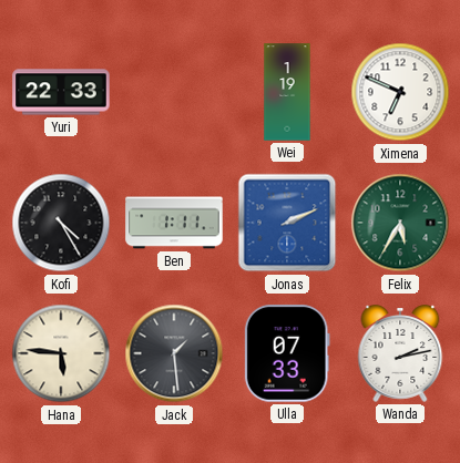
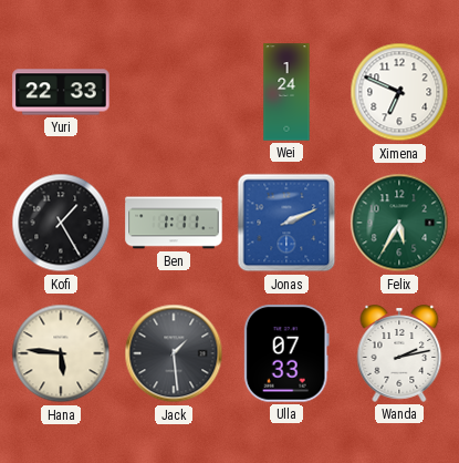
Wei: 1:19 -> 1:24
Kofi: 4:25 -> 1:25
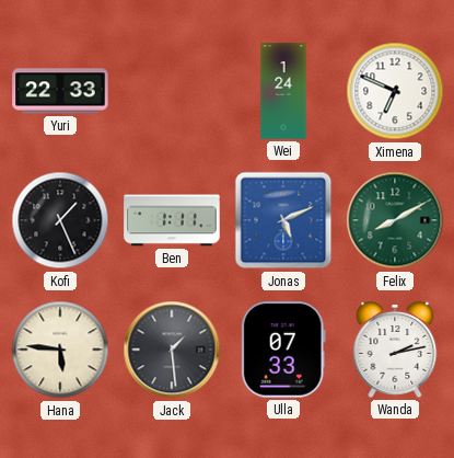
Kofi: 1:25 -> 1:26
Jonas: 2:11 -> 5:11
Felix: 5:35 -> 8:10
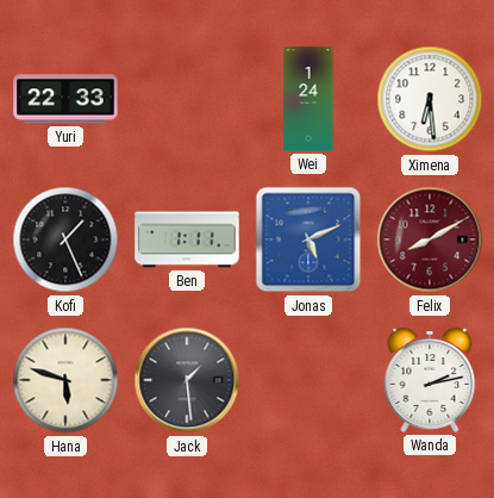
Ximena: 6:49 -> 6:29
Felix dial: green -> burgundy
Hana: 5:46 -> 5:48
Ulla: 07:33 -> none
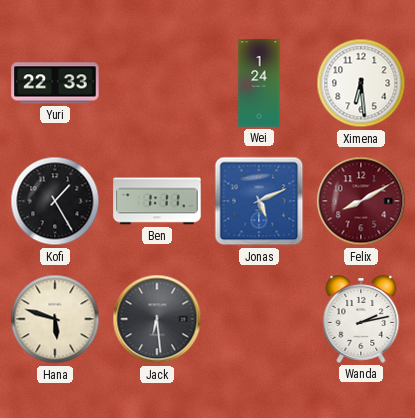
Kofi: 1:26 -> 1:25
Jack: 1:29 -> 6:29
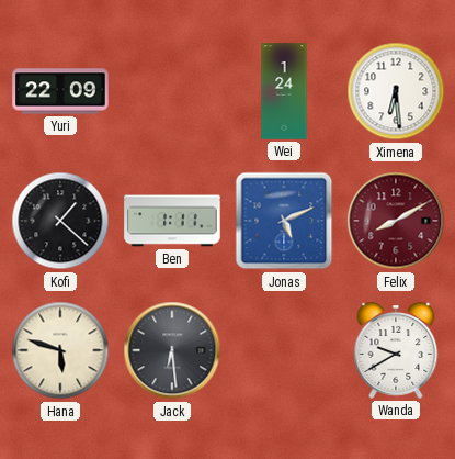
Yuri: 22:33 -> 22:09
Kofi: 1:25 -> 1:22
Wanda: 2:13 -> 9:40
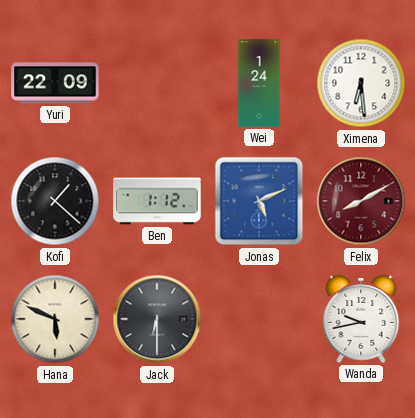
Ben: 1:11 -> 1:12
Hana: 5:48 -> 5:49
Jack: 6:29 -> 6:30
Wanda: 9:40 -> 9:43
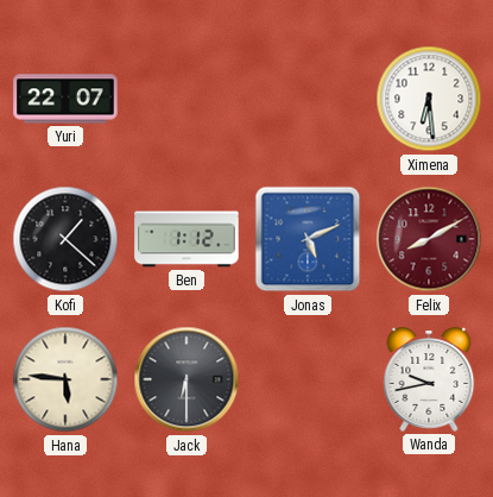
Yuri: 22:09 -> 22:07
Wei: 1:24 -> none
Hana: 5:49 -> 5:46
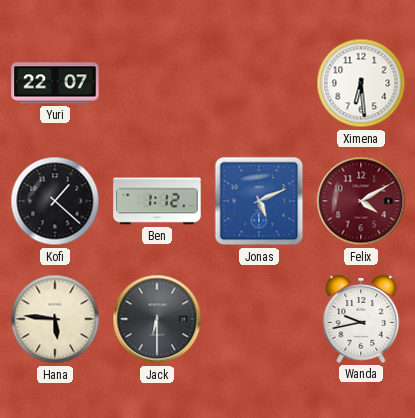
Felix: 8:10 -> 4:10
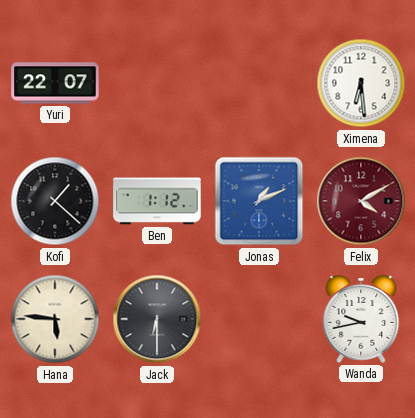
Jonas: 5:11 -> 1:11
